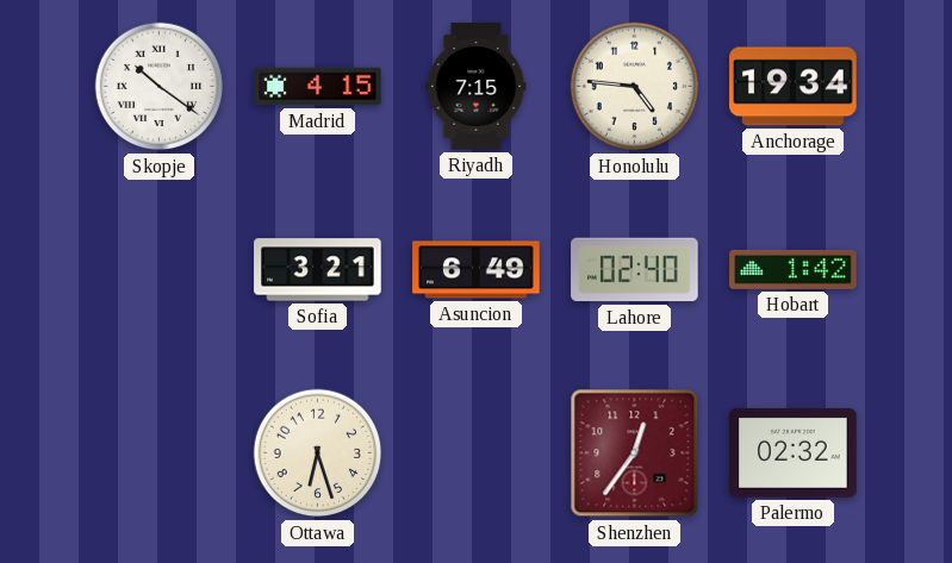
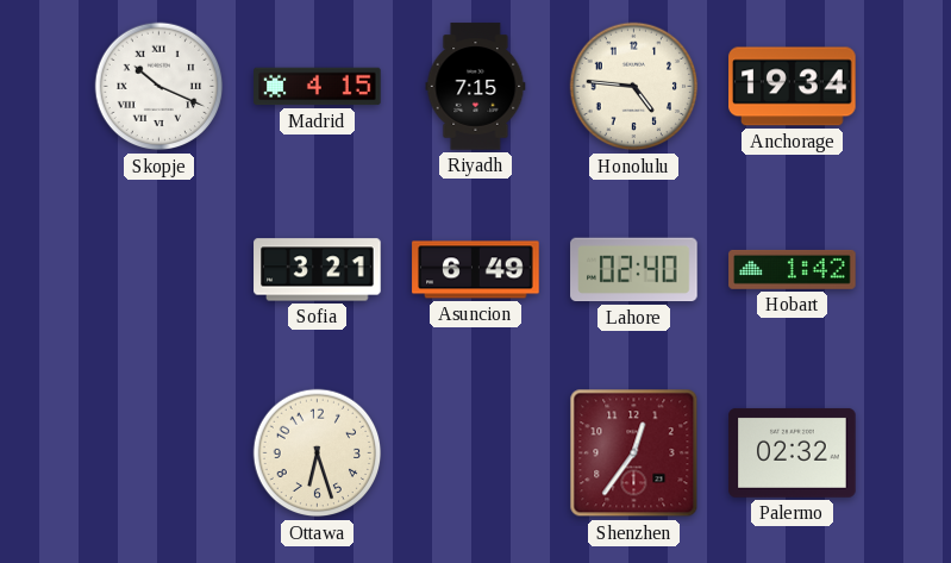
Skopje: 10:21 -> 10:19
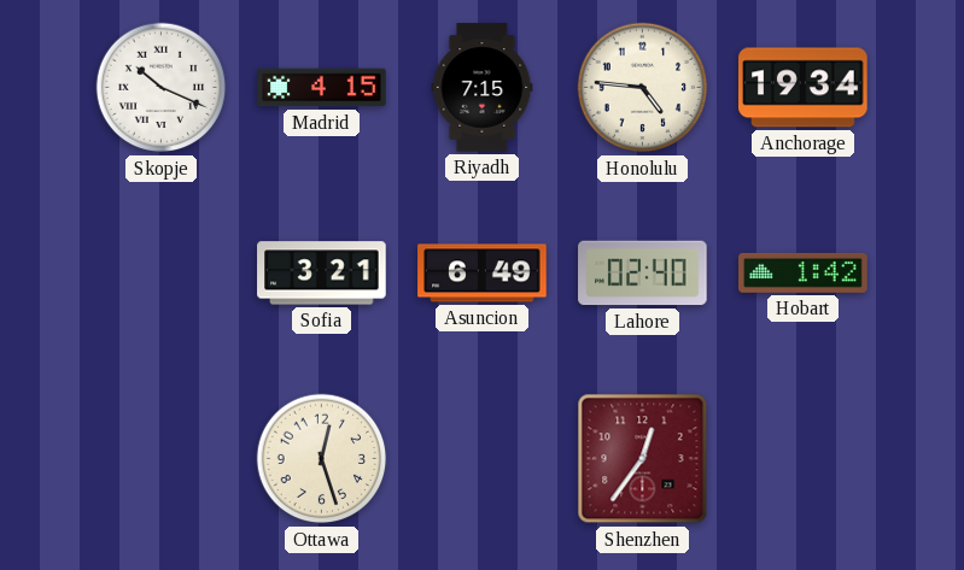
Ottawa: 6:27 -> 12:27
Palermo: 02:32 -> none
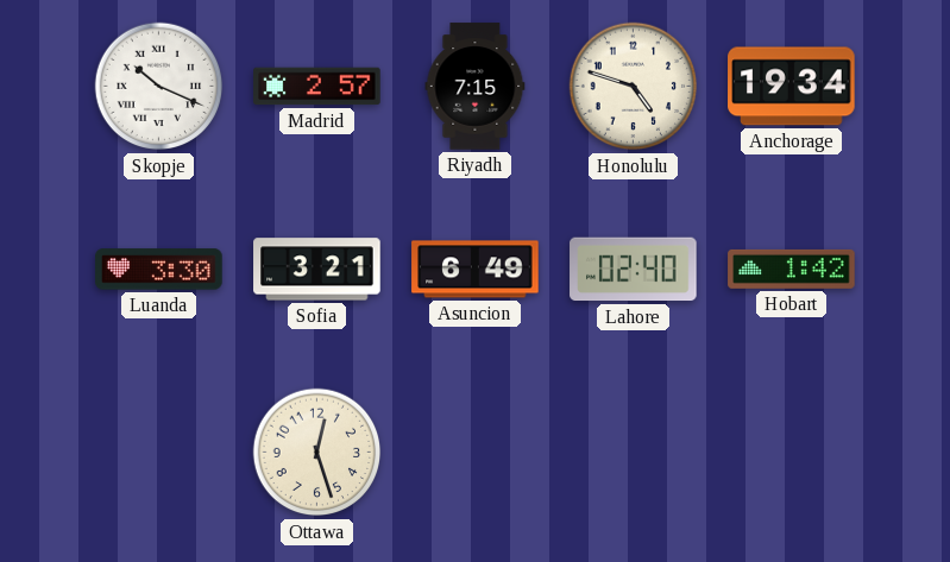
Madrid: 4:15 -> 2:57
Honolulu: 4:46 -> 4:48
Luanda: none -> 3:30
Shenzhen: 12:36 -> none
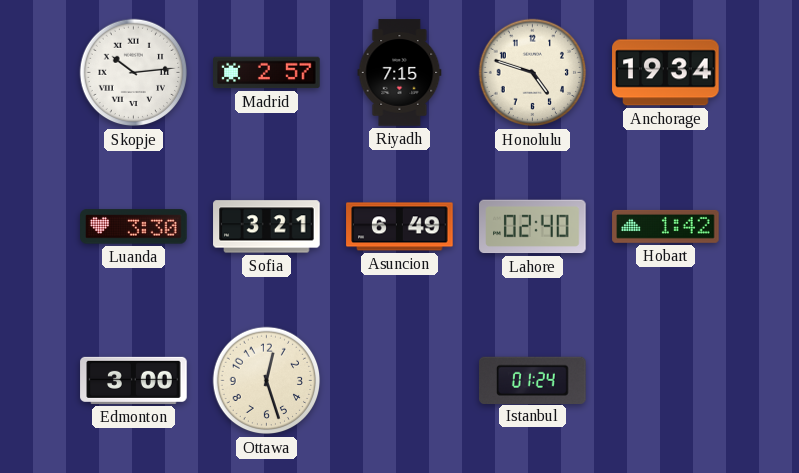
Skopje: 10:19 -> 10:14
Edmonton: none -> 3:00
Istanbul: none -> 01:24
